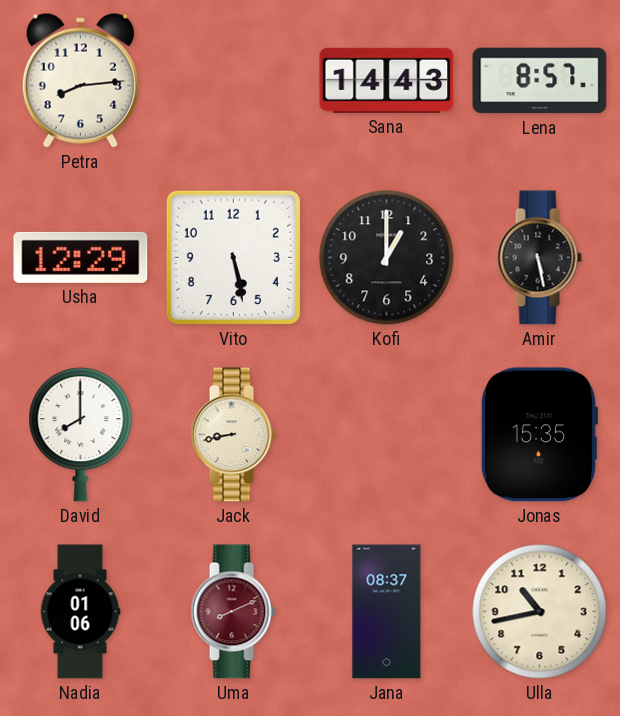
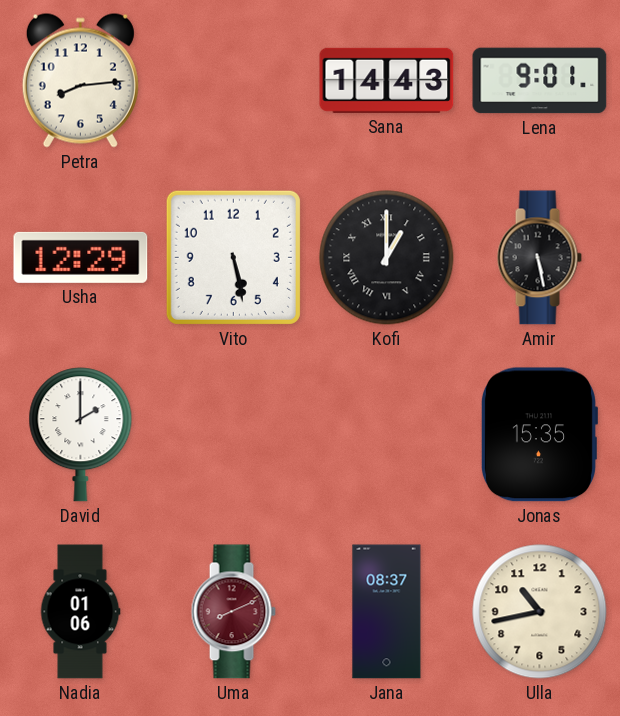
Lena: 8:57 -> 9:01
Kofi numerals: Arabic -> Roman
David: 8:00 -> 2:00
Jack: 8:43 -> none
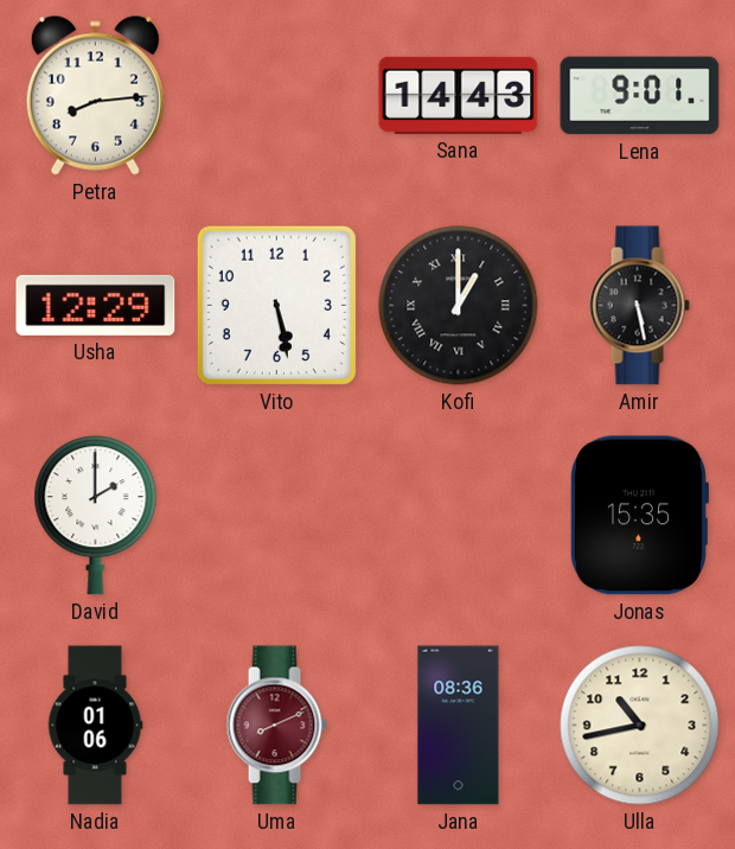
Jana: 08:37 -> 08:36
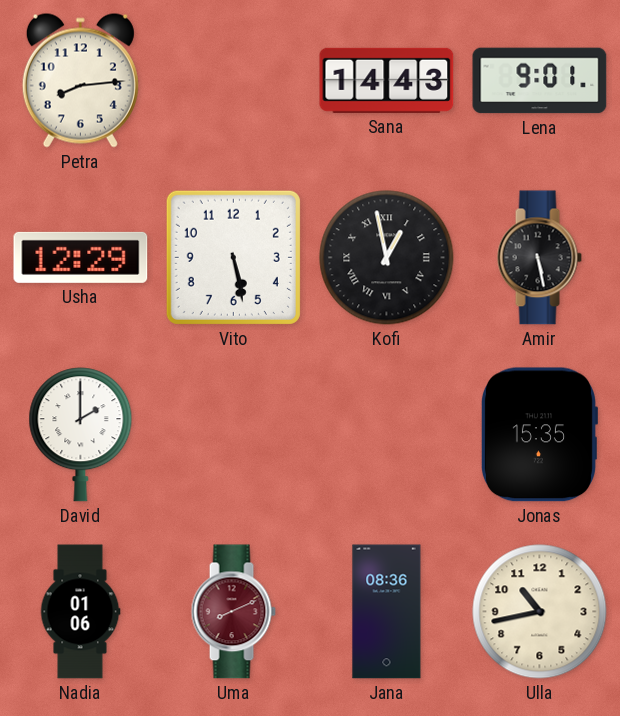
Kofi: 1:00 -> 12:58
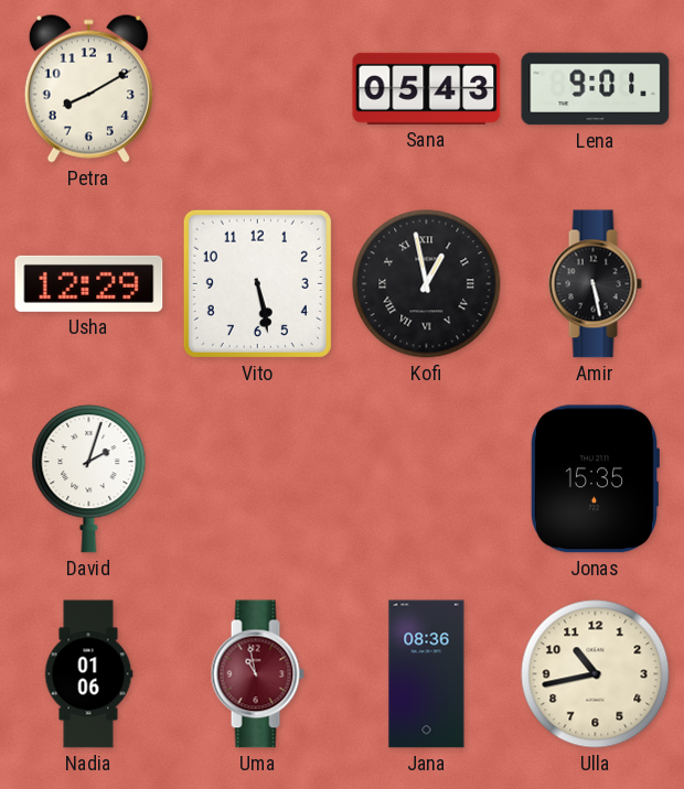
Petra: 8:14 -> 8:10
Sana: 14:43 -> 05:43
David: 2:00 -> 2:03
Uma: 8:11 -> 10:58
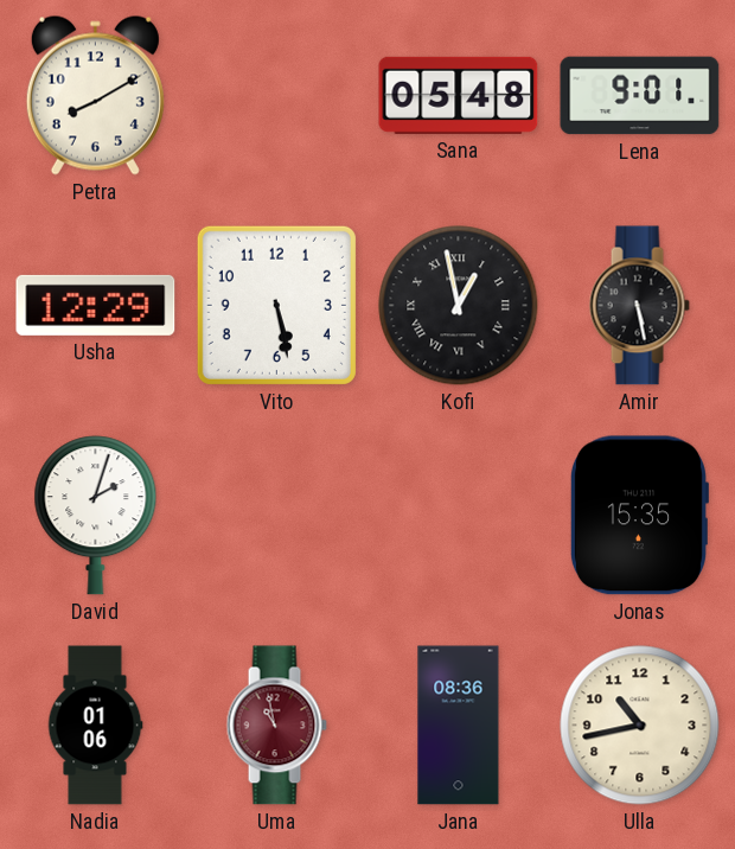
Sana: 05:43 -> 05:48
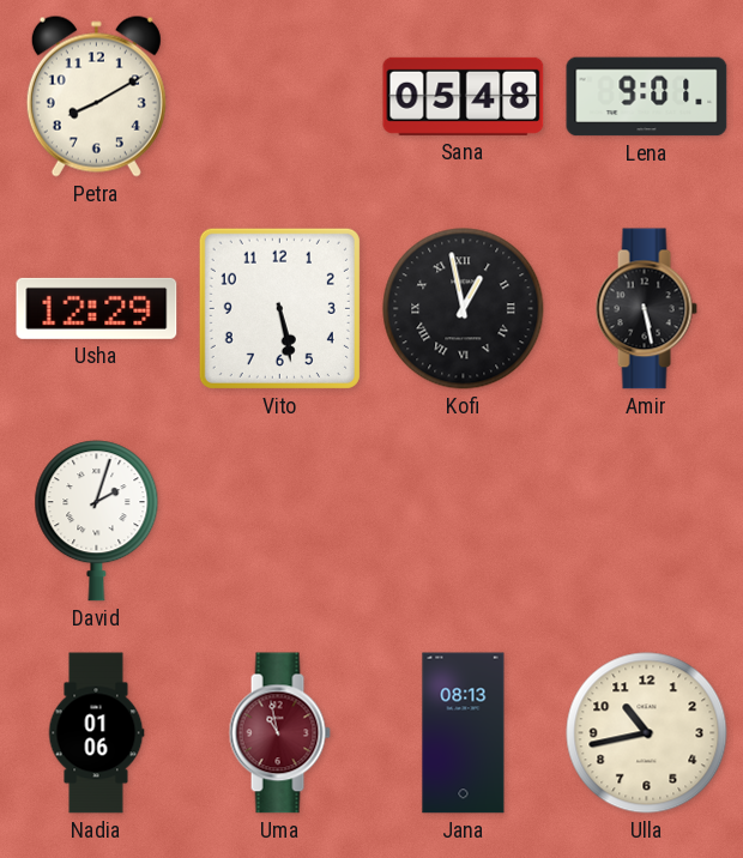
Jonas: 15:35 -> none
Jana: 08:36 -> 08:13
